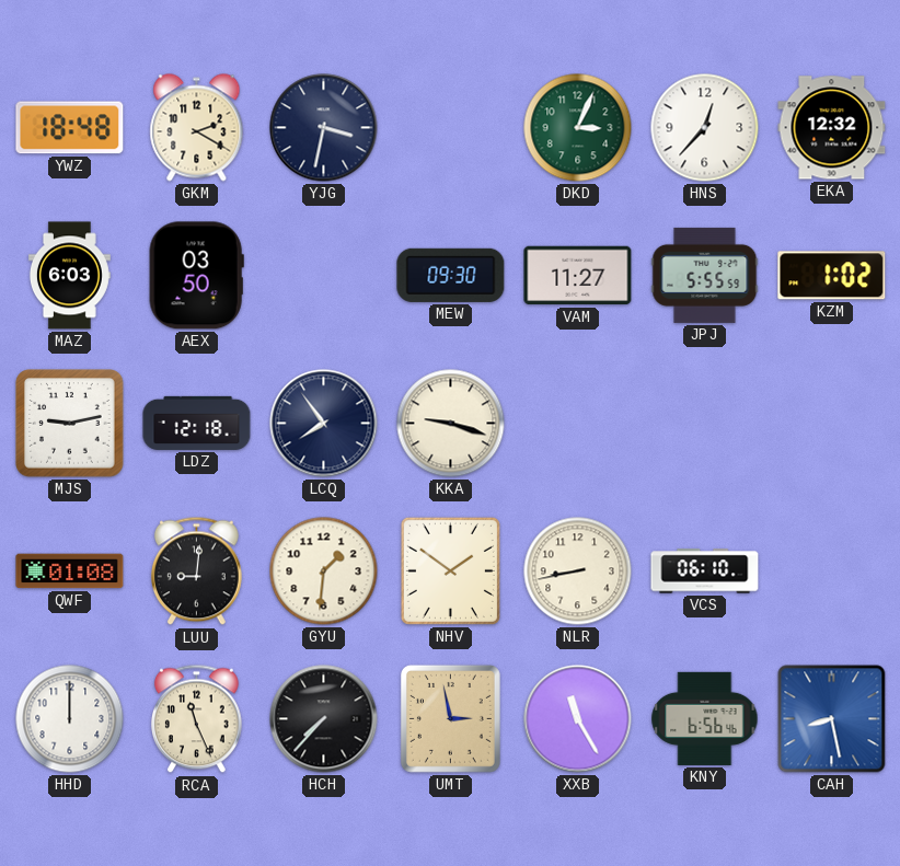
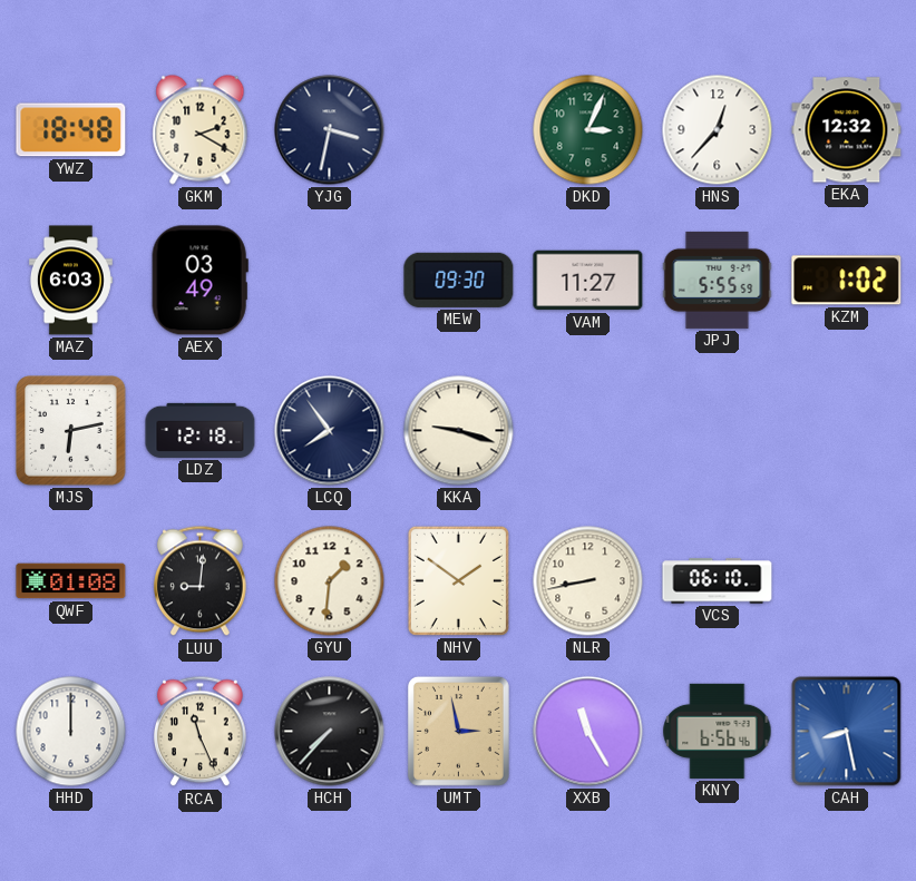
AEX: 03:50 -> 03:49
MJS: 9:13 -> 6:13
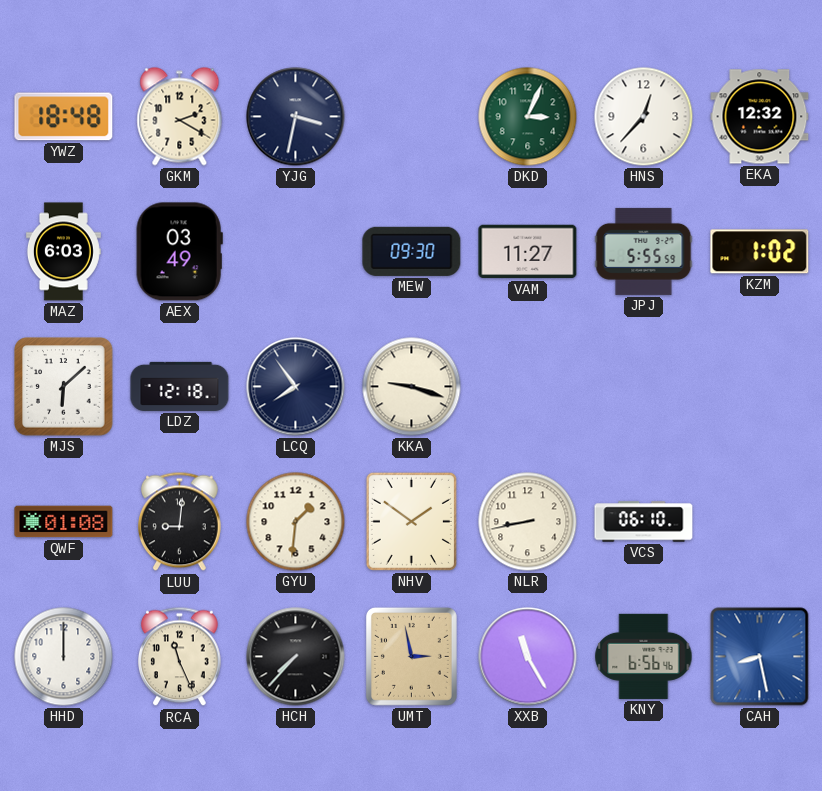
MJS: 6:13 -> 6:08
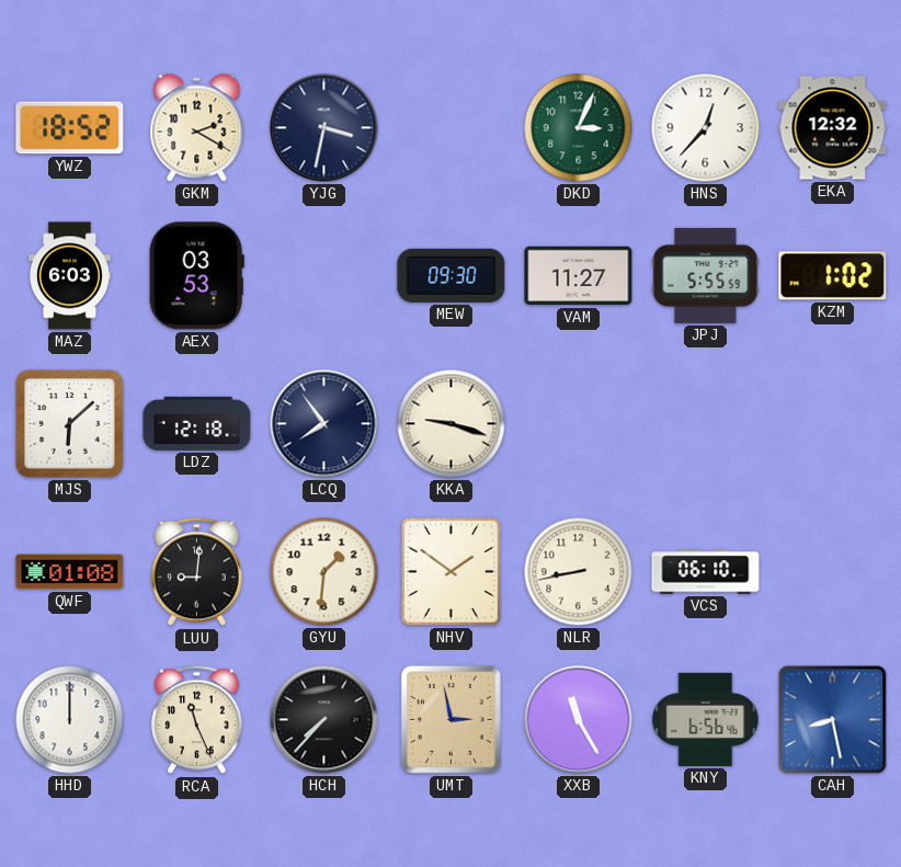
YWZ: 18:48 -> 18:52
AEX: 03:49 -> 03:53
